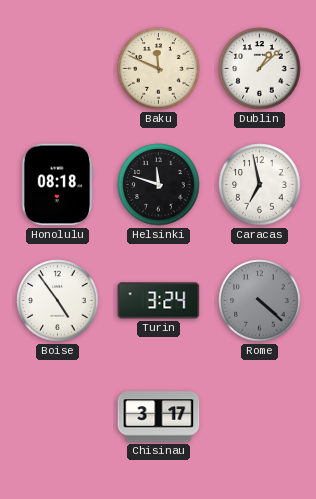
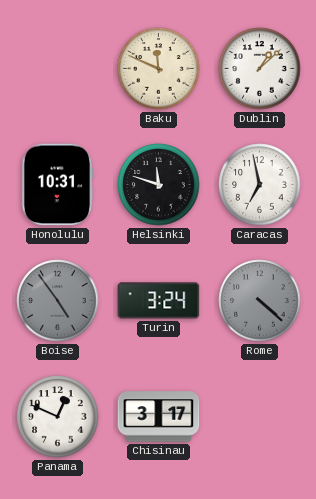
Honolulu: 08:18 -> 10:31
Boise dial: white -> grey
Panama: none -> 12:49
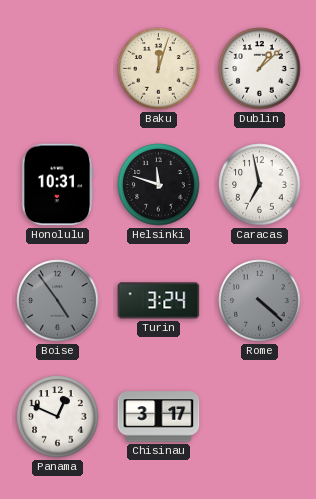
Baku: 11:49 -> 12:03
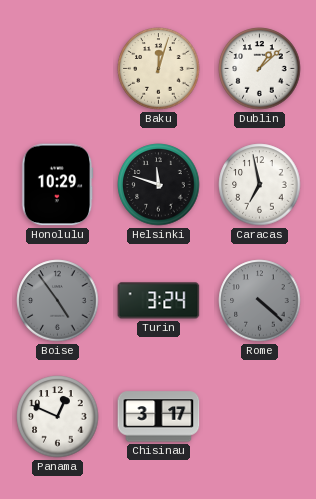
Honolulu: 10:31 -> 10:29
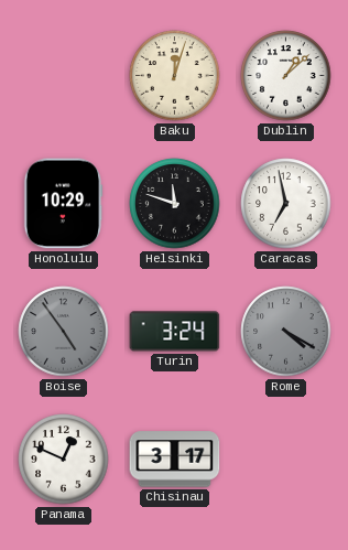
Rome: 4:22 -> 4:20
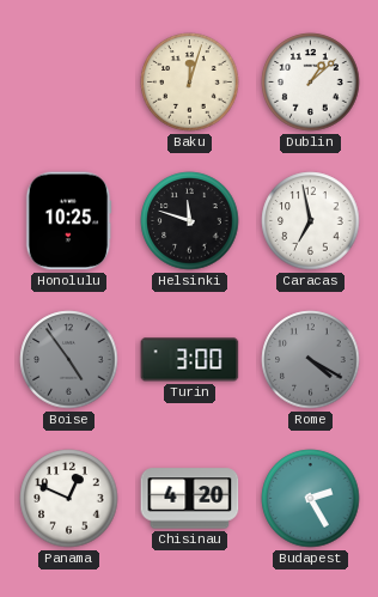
Honolulu: 10:29 -> 10:25
Turin: 3:24 -> 3:00
Chisinau: 3:17 -> 4:20
Budapest: none -> 2:25
